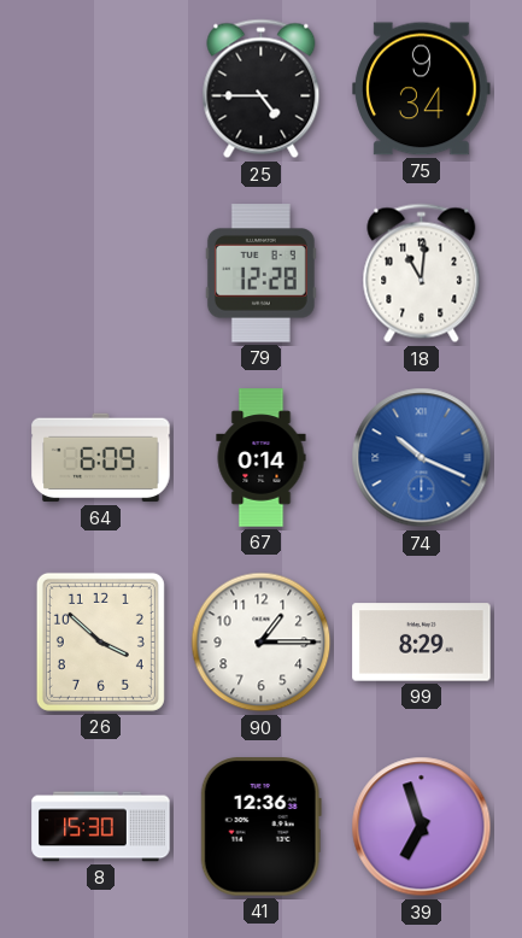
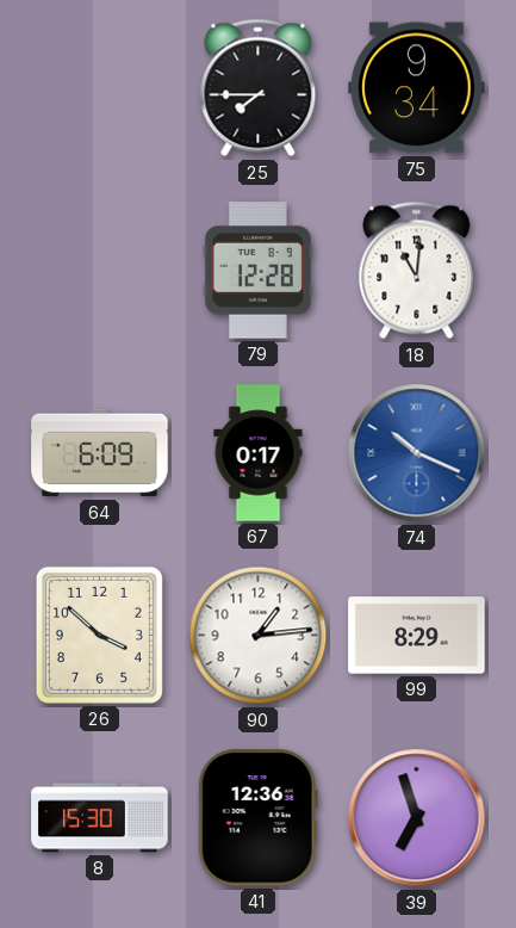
25: 4:45 -> 7:45
67: 0:14 -> 0:17
90: 1:15 -> 1:14
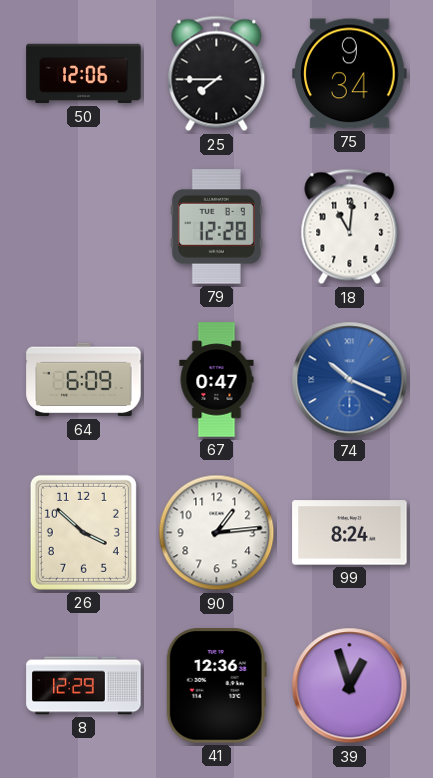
50: none -> 12:06
67: 0:17 -> 0:47
99: 8:29 -> 8:24
8: 15:30 -> 12:29
39: 6:57 -> 12:57
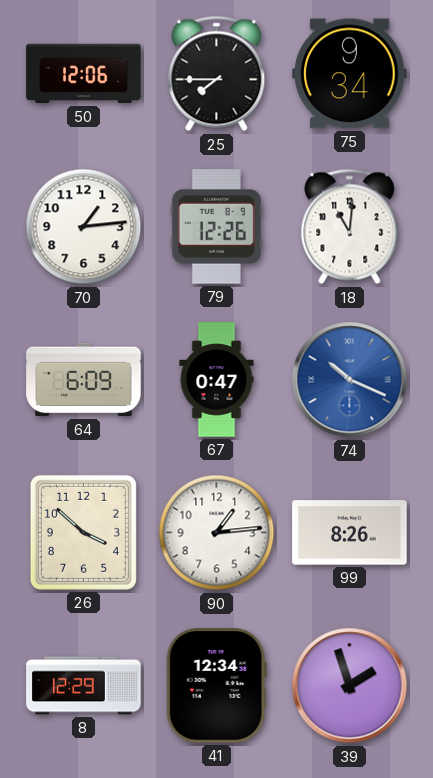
70: none -> 1:14
79: 12:28 -> 12:26
99: 8:24 -> 8:26
41: 12:36 -> 12:34
39: 12:57 -> 1:57
